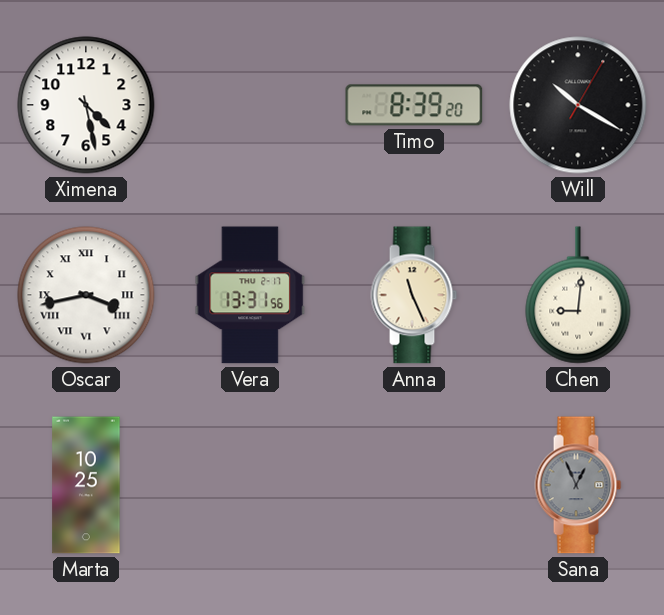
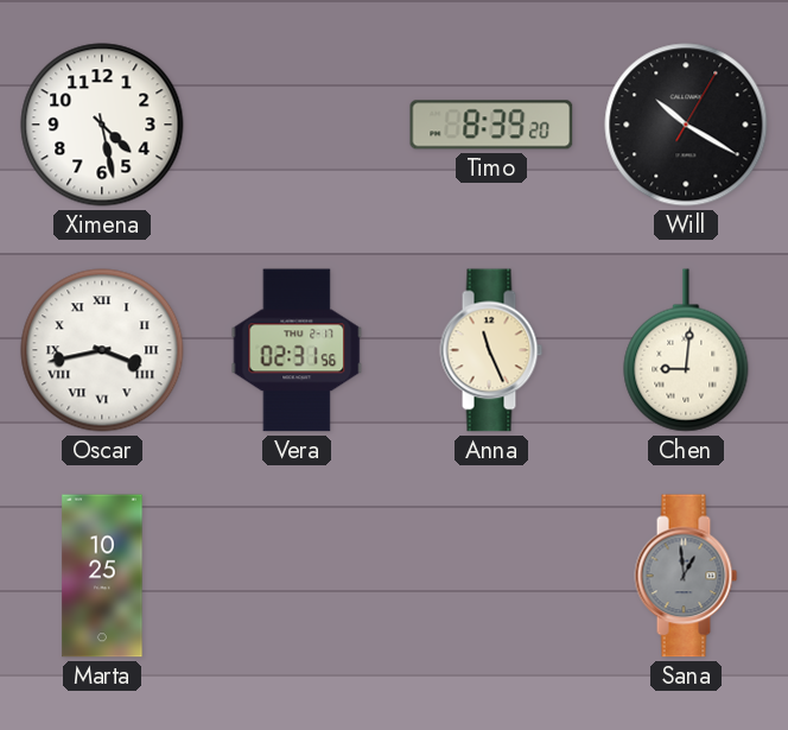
Vera: 13:31 -> 02:31
Sana: 12:56 -> 12:59
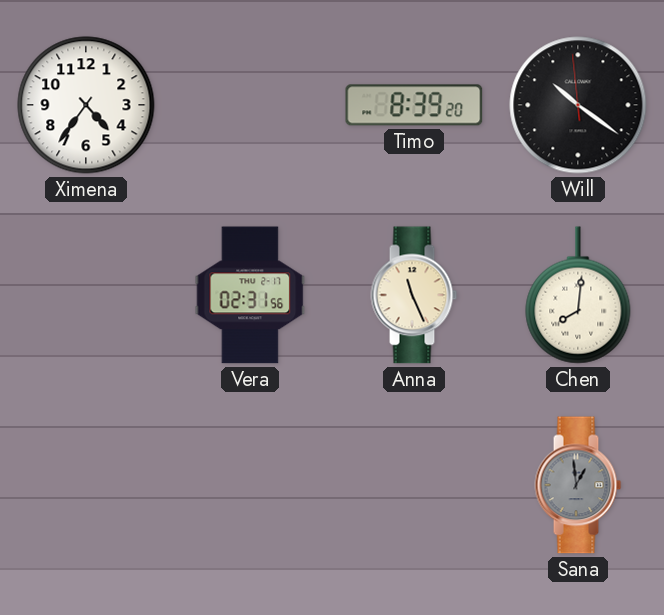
Ximena: 4:28 -> 4:36
Will: 10:20:05 -> 10:20:59
Oscar: 3:43 -> none
Chen: 9:01 -> 8:01
Marta: 10:25 -> none
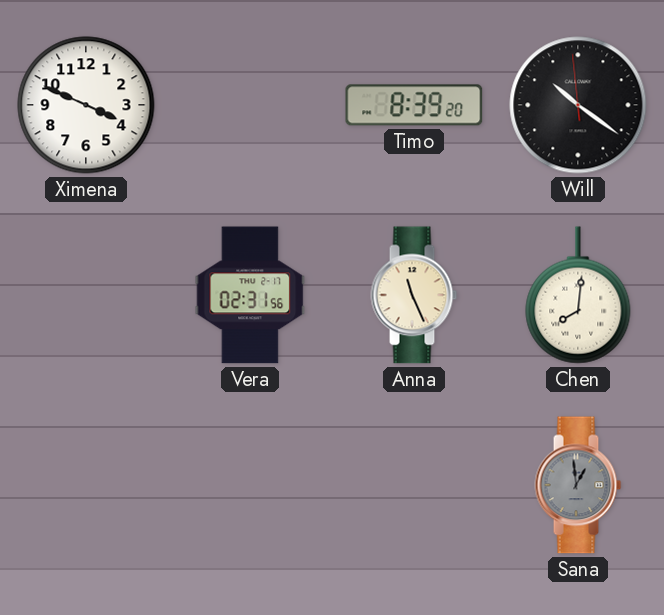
Ximena: 4:36 -> 3:49
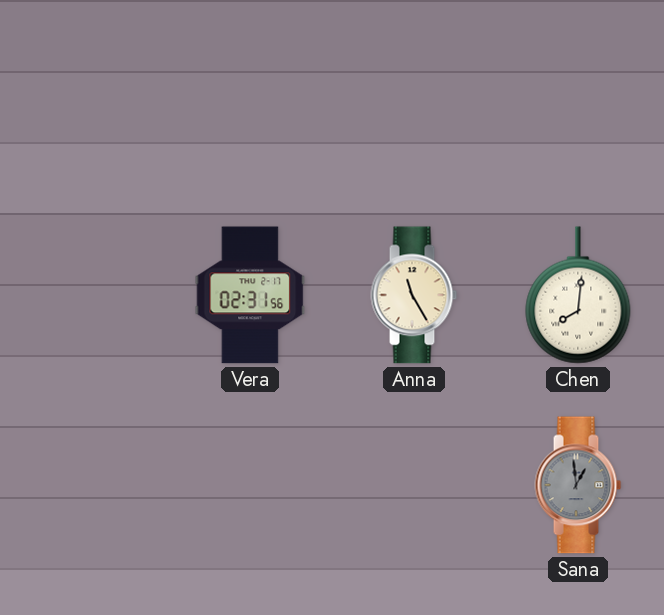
Ximena: 3:49 -> none
Timo: 8:39 -> none
Will: 10:20 -> none
Anna: 11:26 -> 11:25
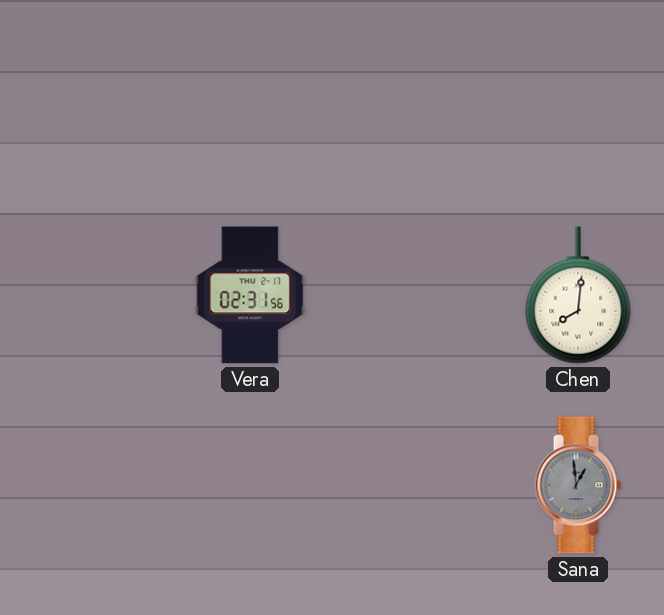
Anna: 11:25 -> none
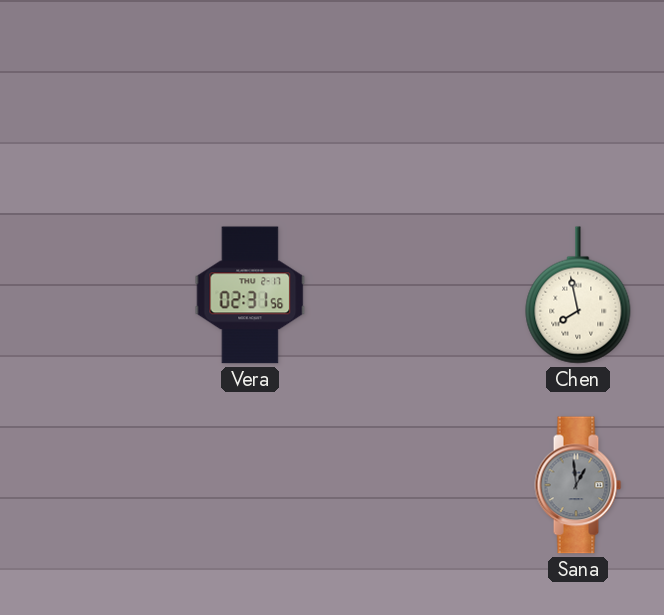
Chen: 8:01 -> 7:58
